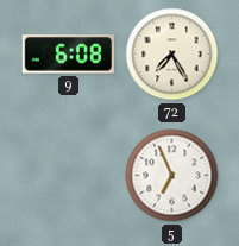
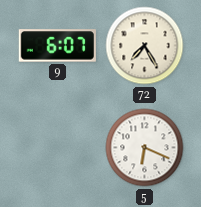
9: 6:08 -> 6:07
5: 6:56 -> 6:19
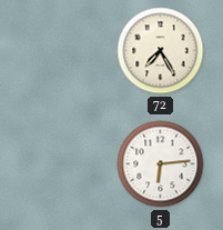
9: 6:07 -> none
5: 6:19 -> 6:14
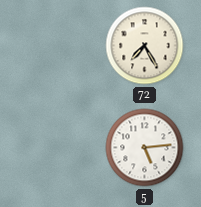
5: 6:14 -> 5:14
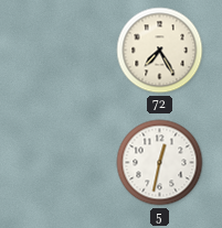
5: 5:14 -> 12:32
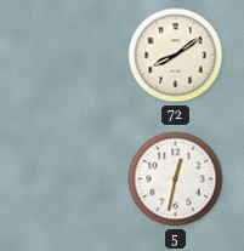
72: 7:25 -> 8:09
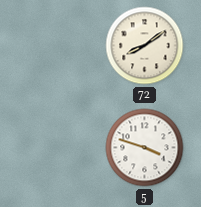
5: 12:32 -> 3:48
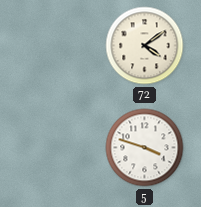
72: 8:09 -> 4:09
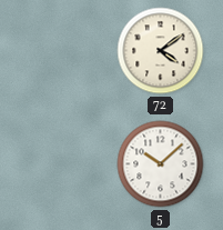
5: 3:48 -> 10:08
